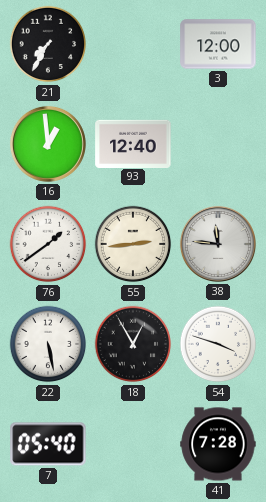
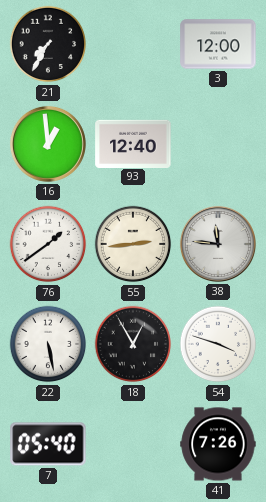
41: 7:28 -> 7:26
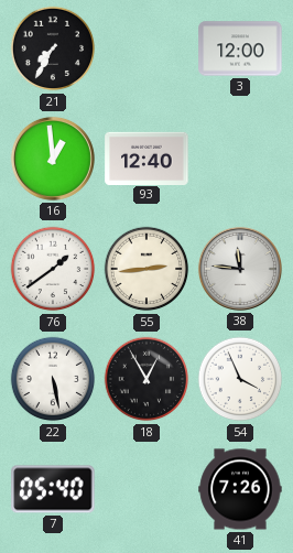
54: 3:48 -> 3:56
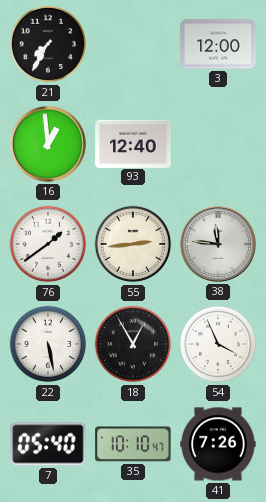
35: none -> 10:10
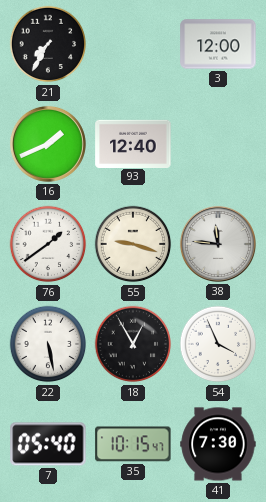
16: 12:59 -> 1:41
55: 2:44 -> 9:18
35: 10:10 -> 10:15
41: 7:26 -> 7:30
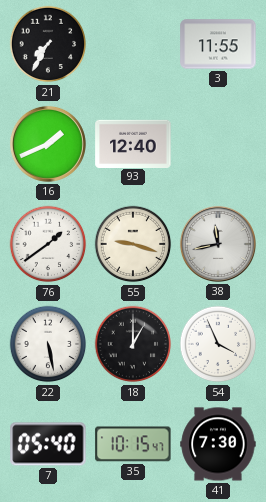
3: 12:00 -> 11:55
38: 11:46 -> 11:43
18: 12:55 -> 1:00
